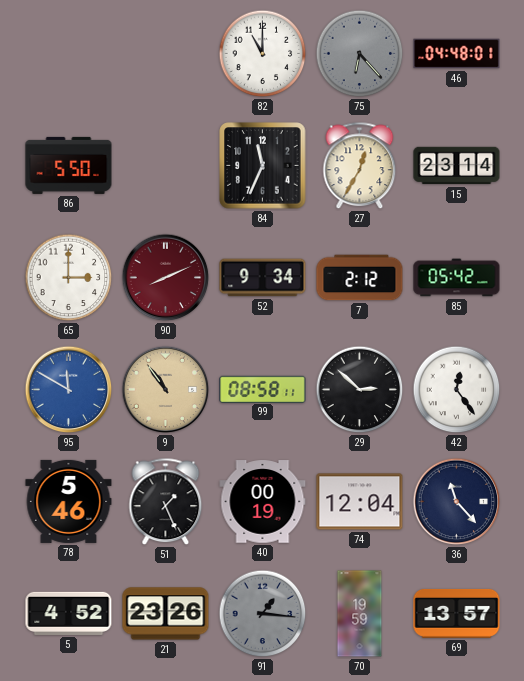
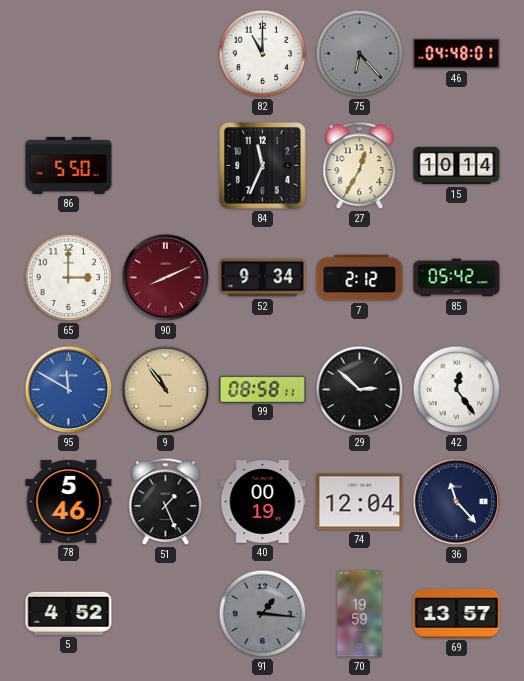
15: 23:14 -> 10:14
21: 23:26 -> none
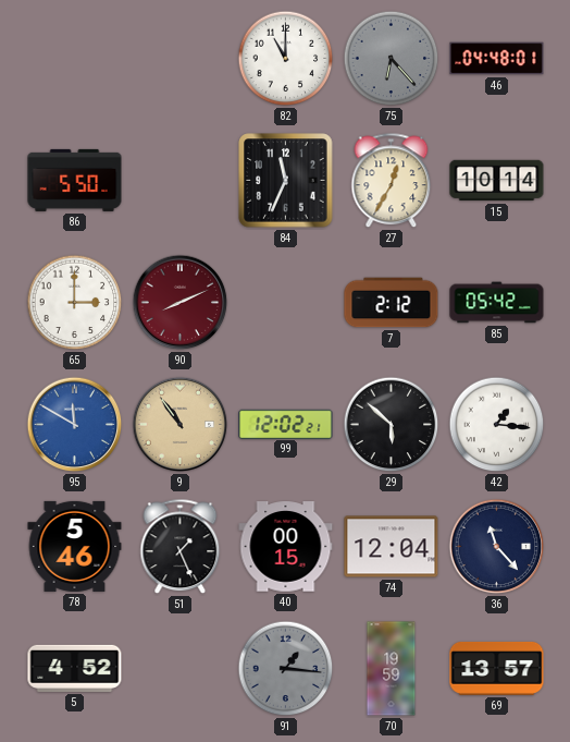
52: 9:34 -> none
99: 08:58 -> 12:02
29: 2:52 -> 5:52
42: 12:24 -> 1:16
40: 00:19 -> 00:15
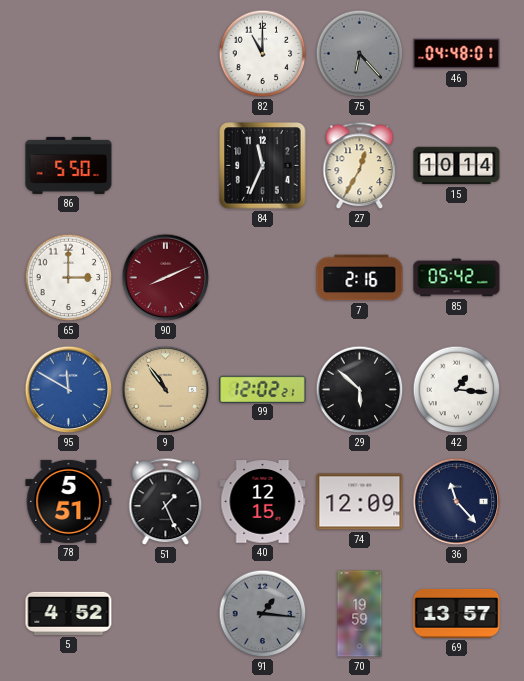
7: 2:12 -> 2:16
78: 5:46 -> 5:51
40: 00:15 -> 12:15
74: 12:04 -> 12:09
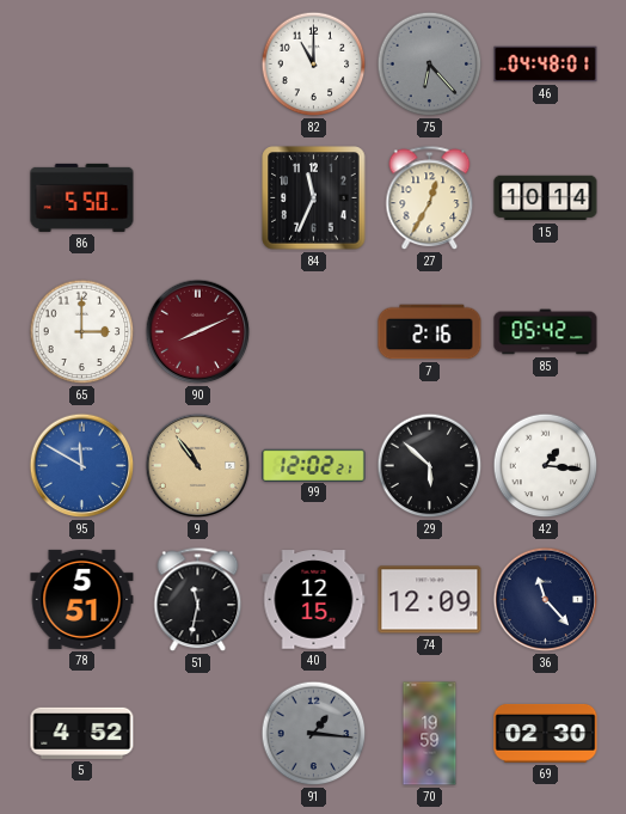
51: 1:26 -> 11:32
69: 13:57 -> 02:30
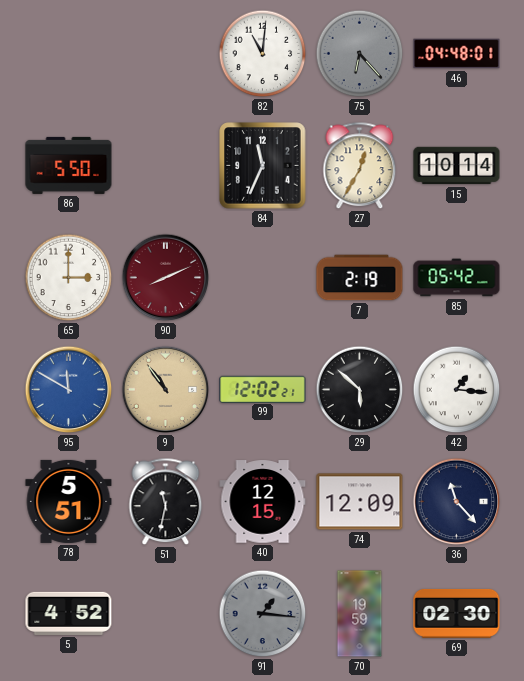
82: 11:00 -> 11:01
7: 2:16 -> 2:19
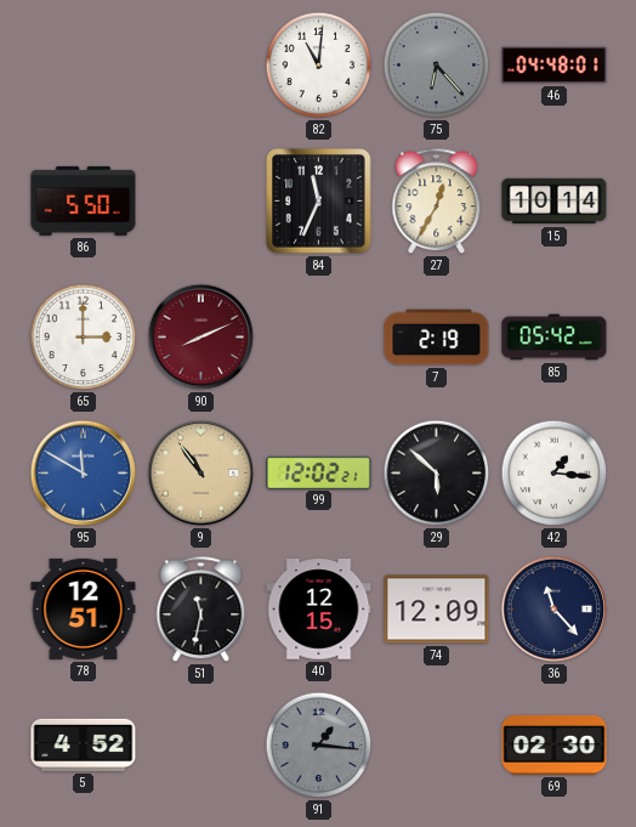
78: 5:51 -> 12:51
70: 19:59 -> none
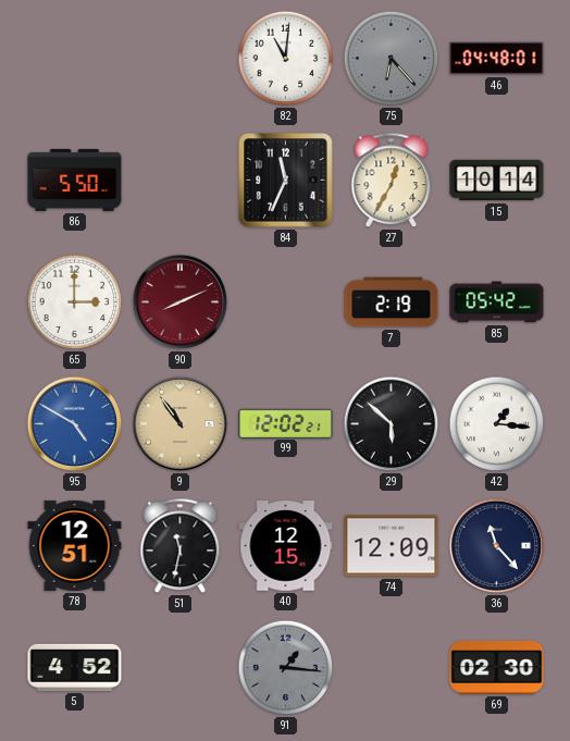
95: 11:50 -> 4:50
